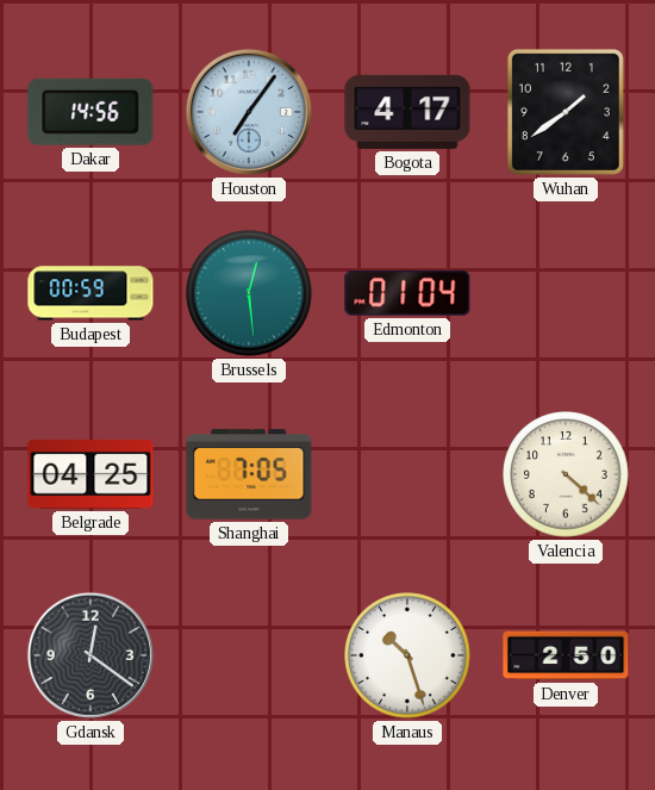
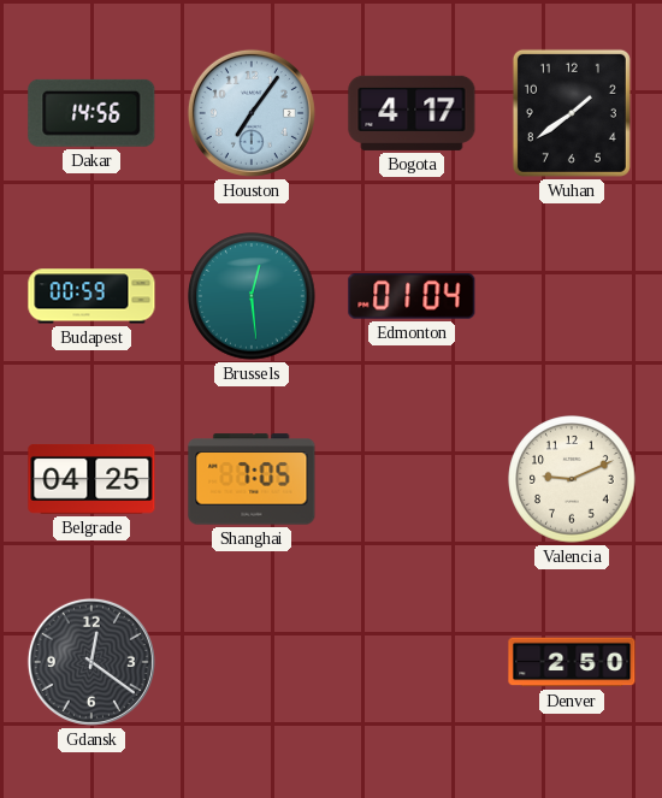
Valencia: 4:22 -> 9:11
Manaus: 10:27 -> none
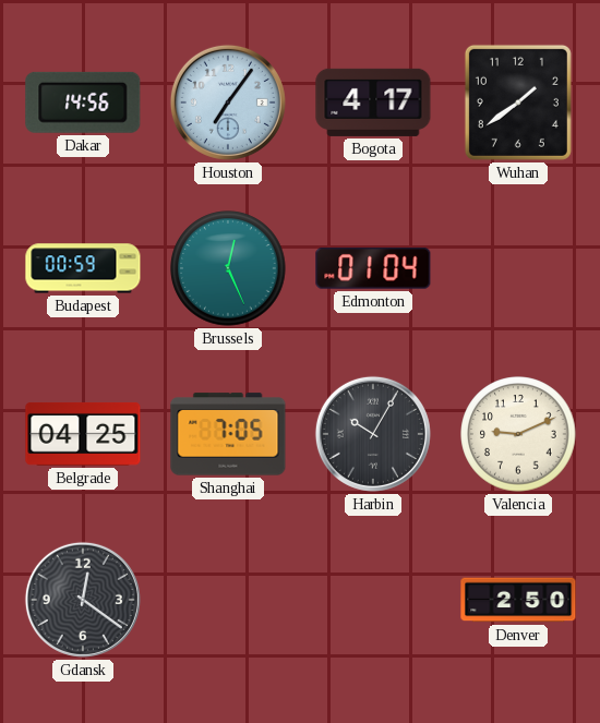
Brussels: 12:29 -> 12:26
Harbin: none -> 10:05
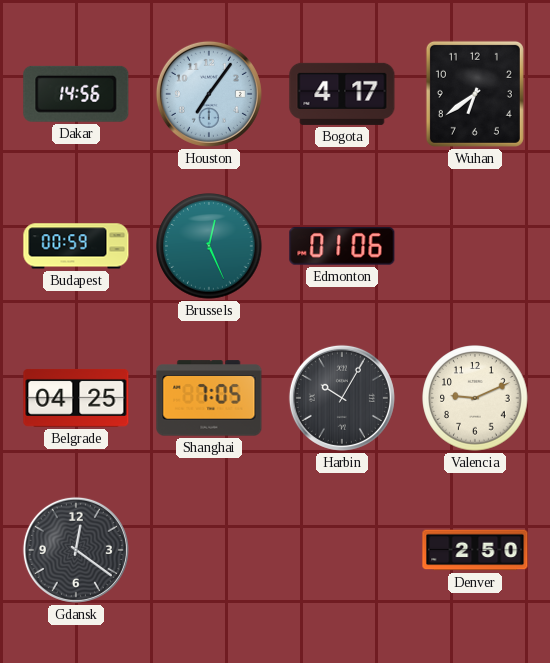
Wuhan: 1:39 -> 6:39
Edmonton: 01:04 -> 01:06
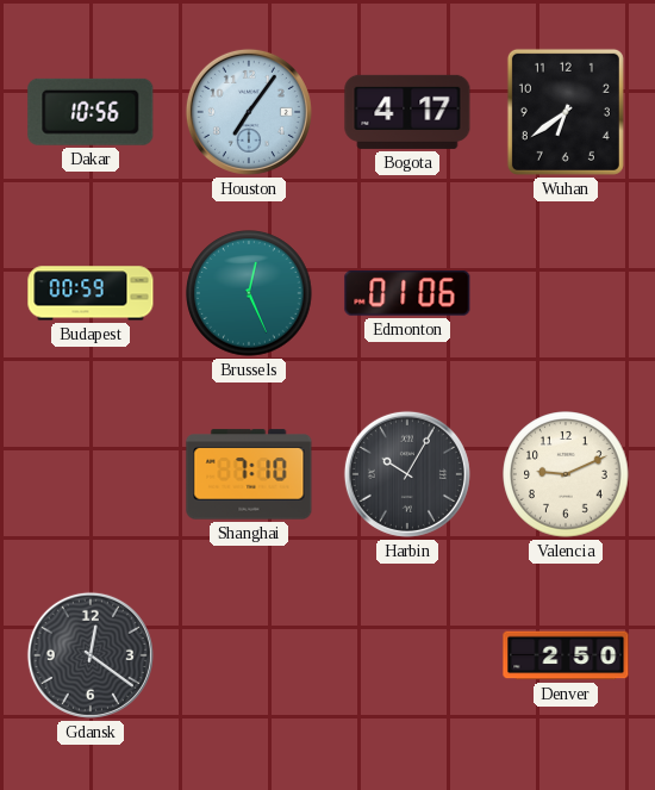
Dakar: 14:56 -> 10:56
Belgrade: 04:25 -> none
Shanghai: 7:05 -> 7:10
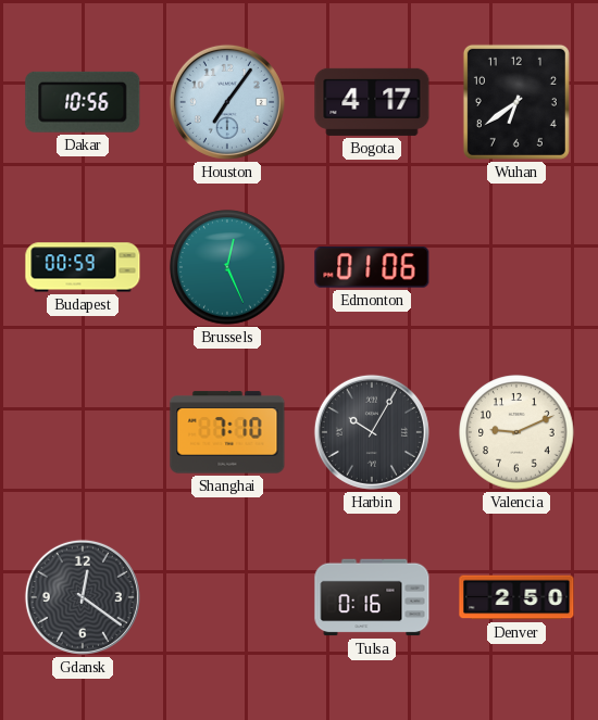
Tulsa: none -> 0:16
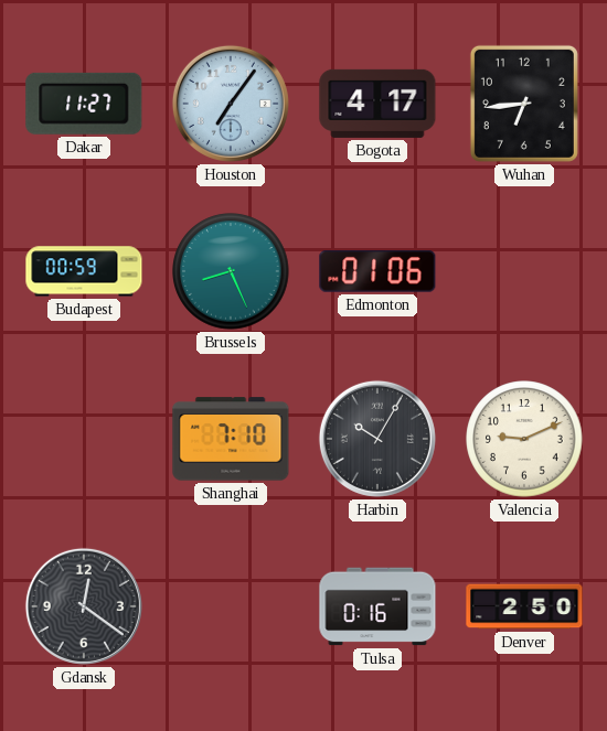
Dakar: 10:56 -> 11:27
Wuhan: 6:39 -> 6:44
Brussels: 12:26 -> 8:26
